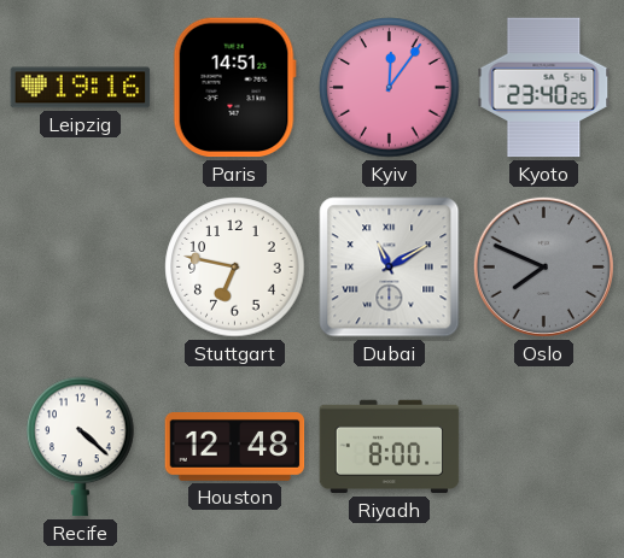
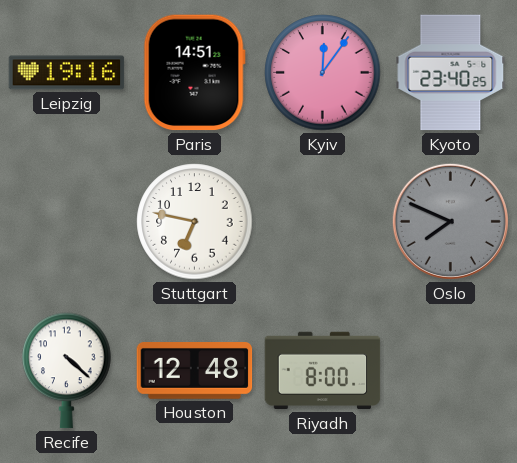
Dubai: 11:10 -> none
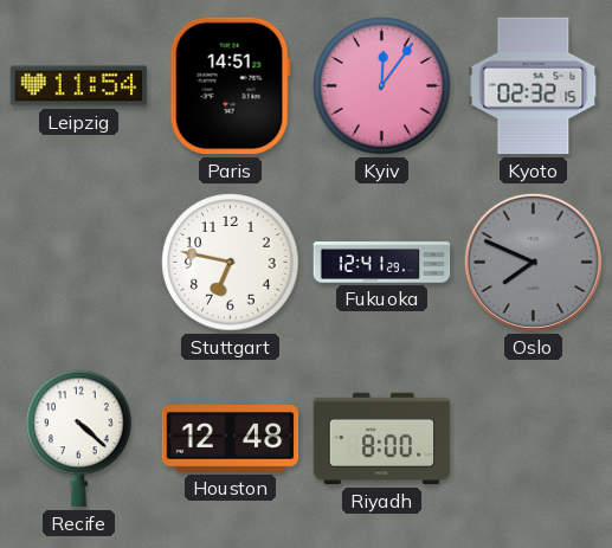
Leipzig: 19:16 -> 11:54
Kyoto: 23:40 -> 02:32
Fukuoka: none -> 12:41
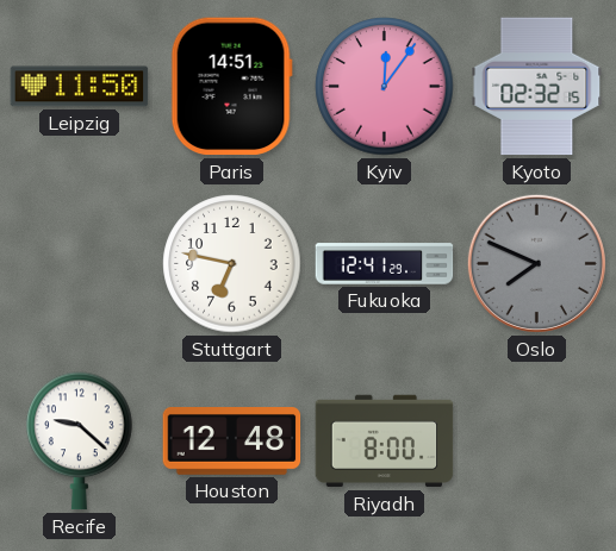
Leipzig: 11:54 -> 11:50
Recife: 4:22 -> 9:22
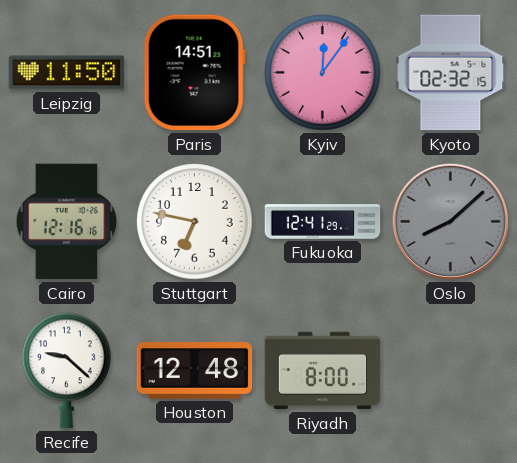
Cairo: none -> 12:16
Oslo: 7:49 -> 8:08
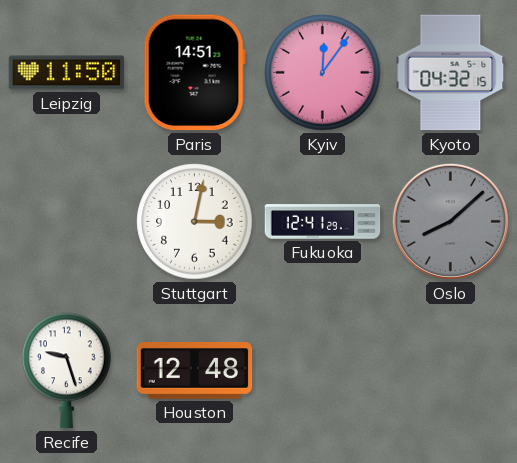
Kyoto: 02:32 -> 04:32
Cairo: 12:16 -> none
Stuttgart: 6:47 -> 3:02
Recife: 9:22 -> 9:27
Riyadh: 8:00 -> none
